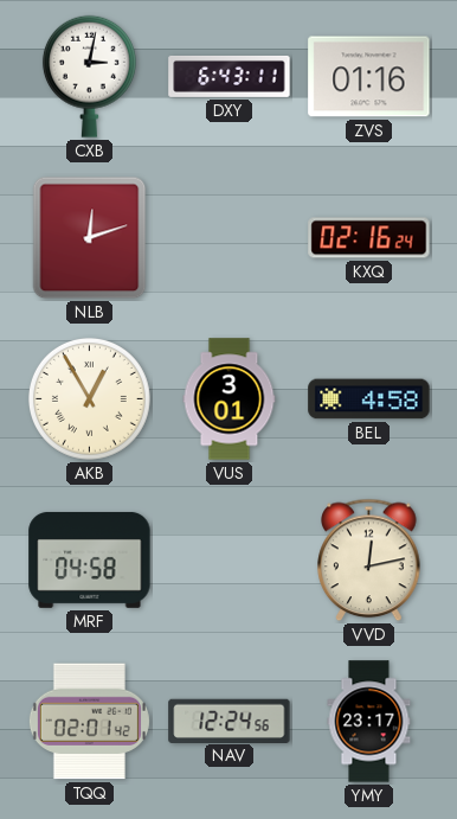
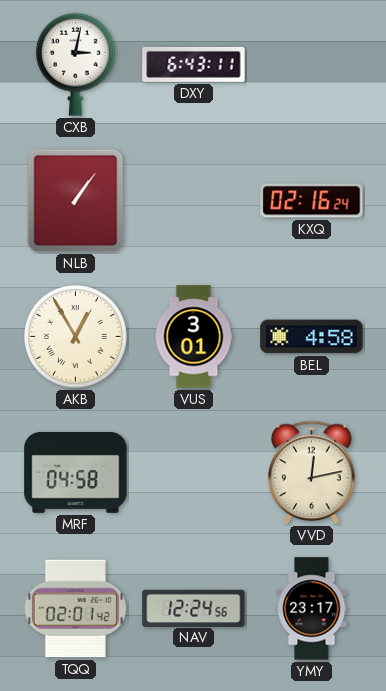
ZVS: 01:16 -> none
NLB: 12:12 -> 1:06
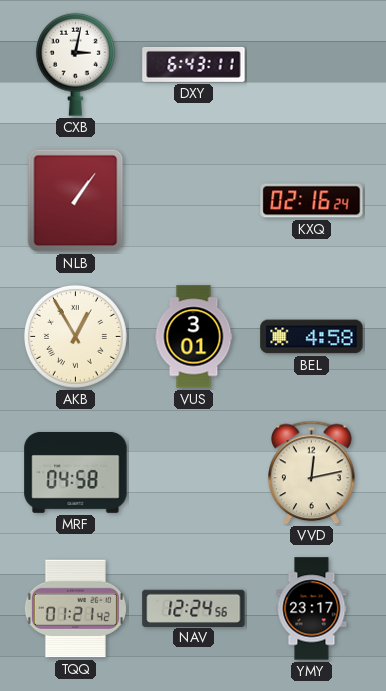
TQQ: 02:01 -> 01:21
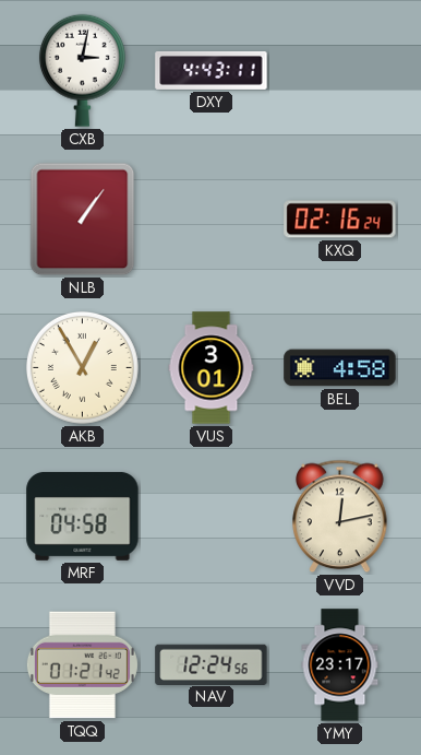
DXY: 6:43 -> 4:43
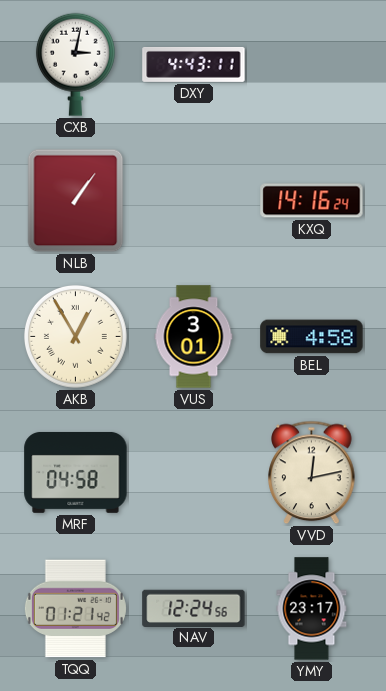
KXQ: 02:16 -> 14:16
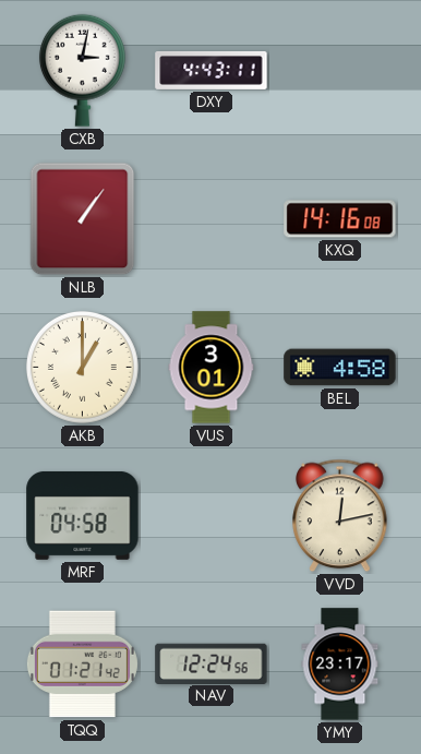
KXQ: 14:16:24 -> 14:16:08
AKB: 12:55 -> 1:00
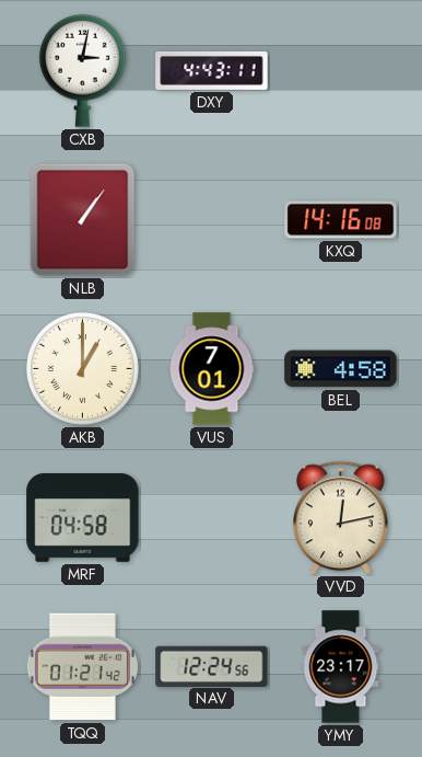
VUS: 3:01 -> 7:01
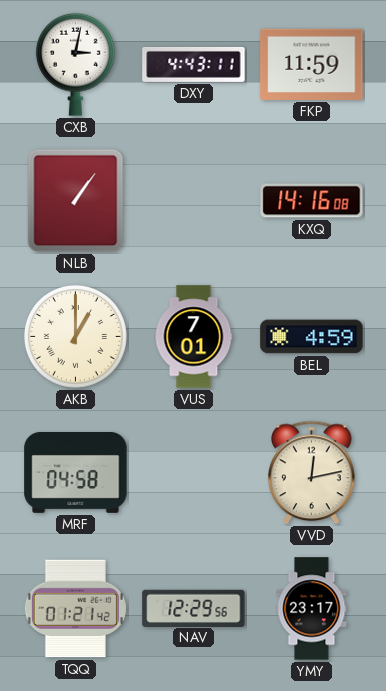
FKP: none -> 11:59
BEL: 4:58 -> 4:59
NAV: 12:24 -> 12:29
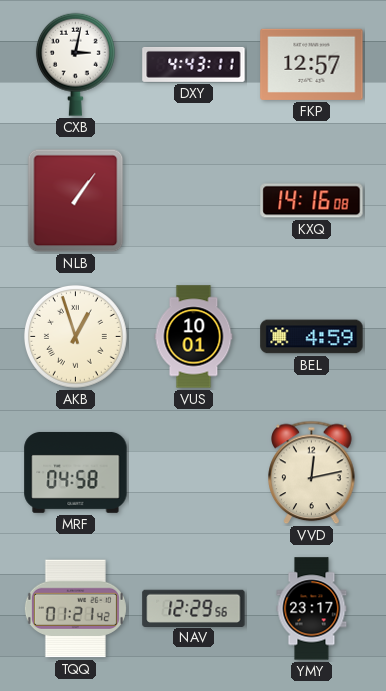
FKP: 11:59 -> 12:57
AKB: 1:00 -> 12:57
VUS: 7:01 -> 10:01
